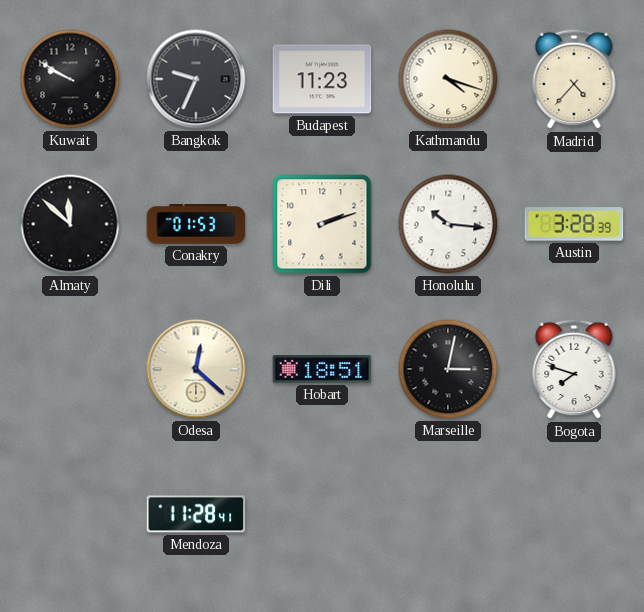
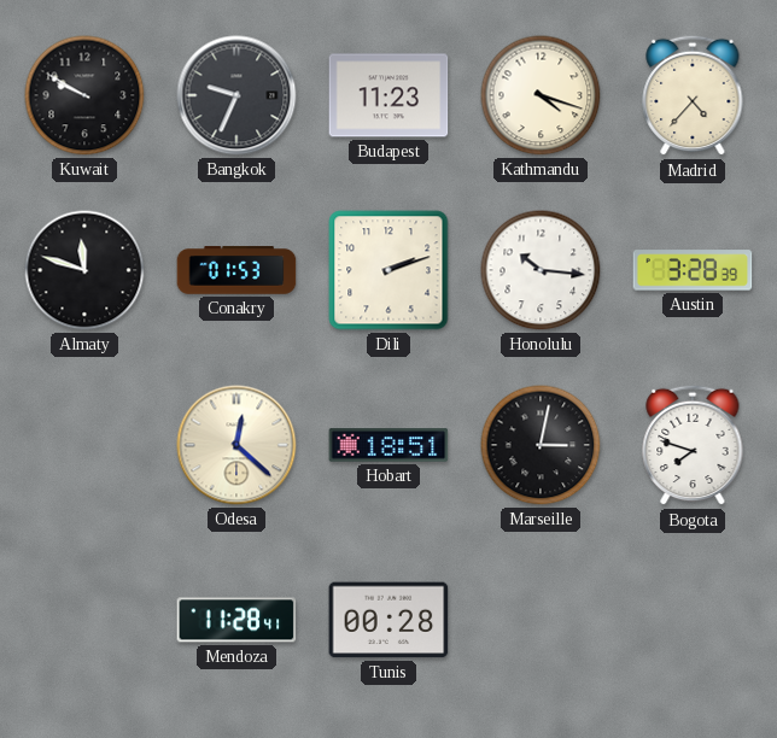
Almaty: 11:52 -> 11:48
Tunis: none -> 00:28
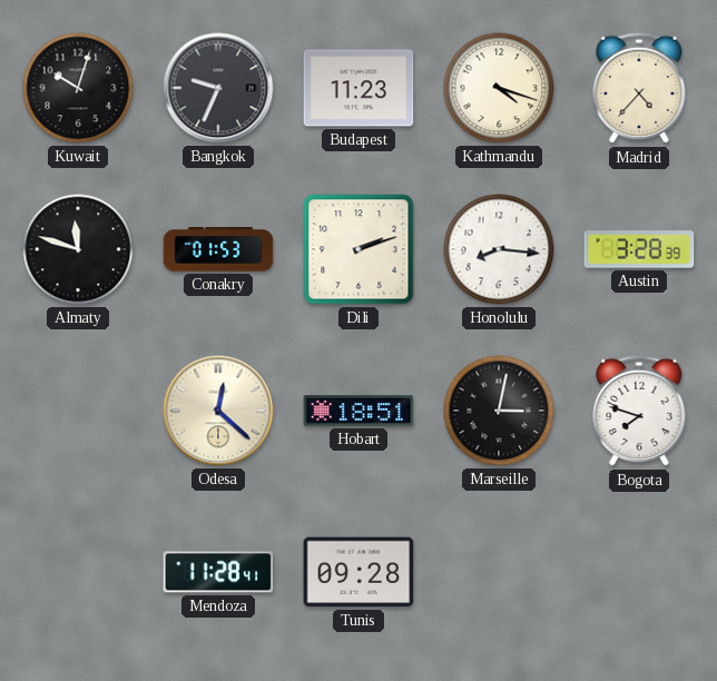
Kuwait: 9:50 -> 10:03
Honolulu: 10:16 -> 8:16
Tunis: 00:28 -> 09:28
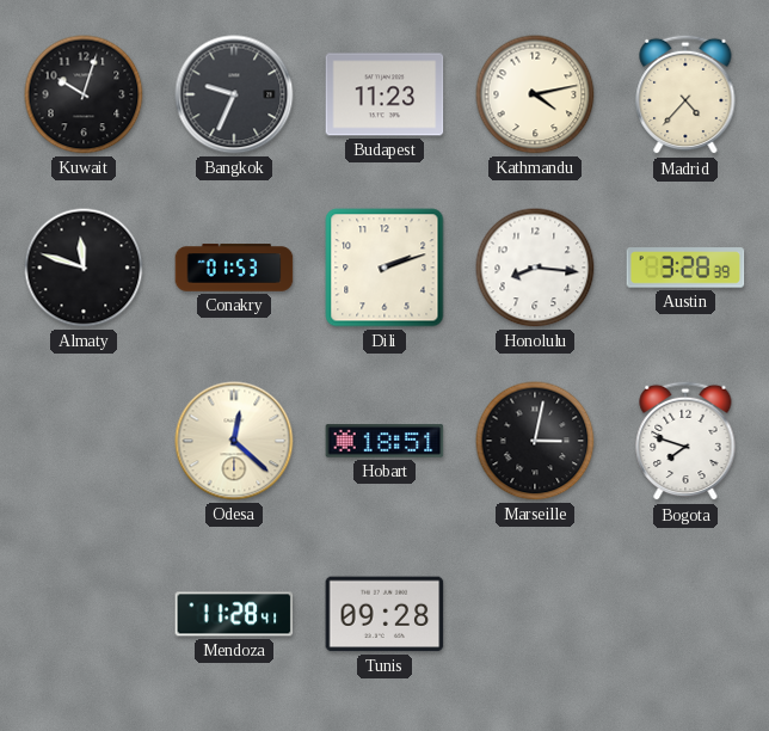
Kathmandu: 4:18 -> 4:13
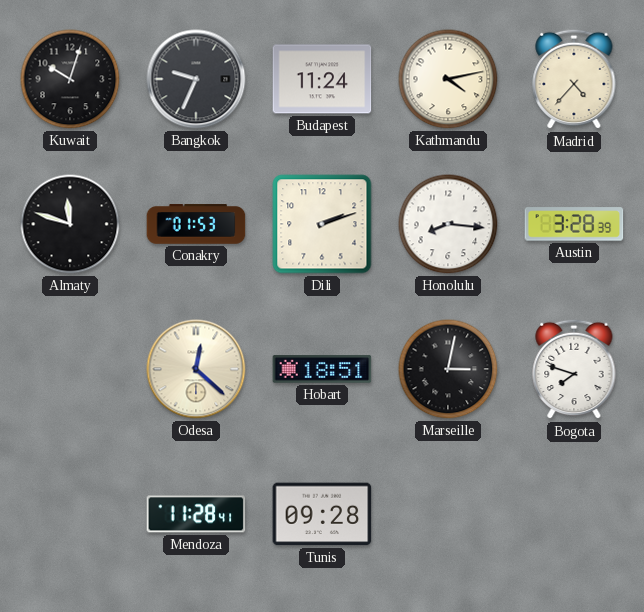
Budapest: 11:23 -> 11:24
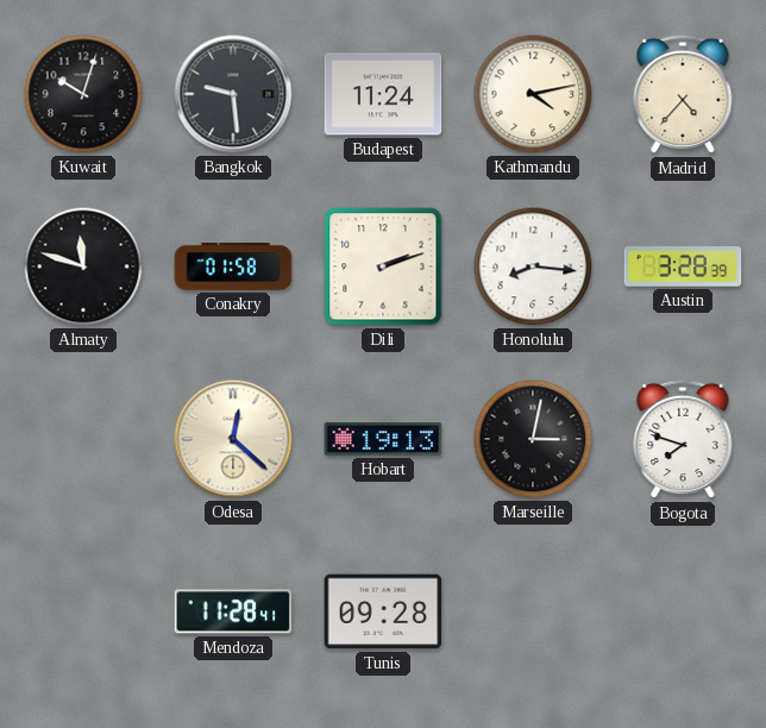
Bangkok: 9:34 -> 9:29
Conakry: 01:53 -> 01:58
Hobart: 18:51 -> 19:13
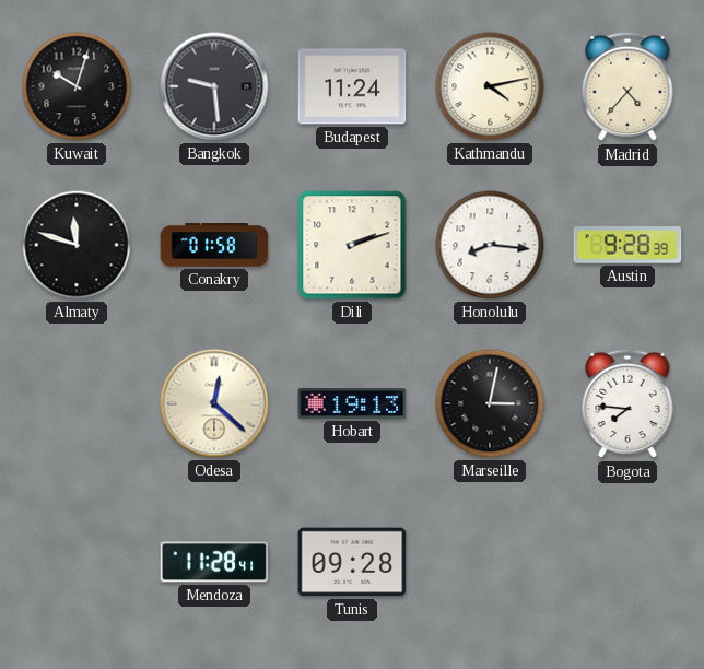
Austin: 3:28 -> 9:28
Bogota: 7:48 -> 7:46
